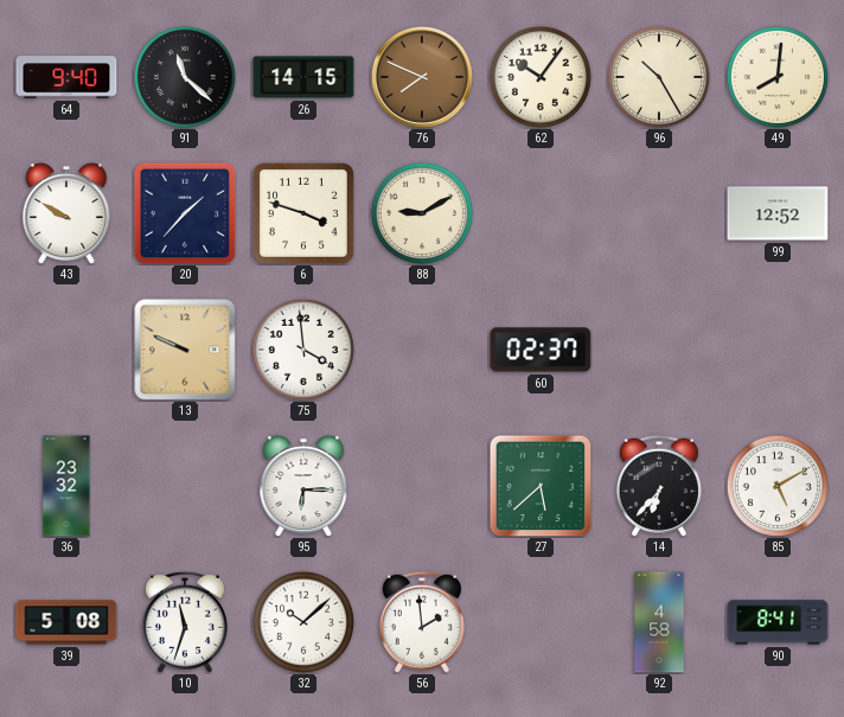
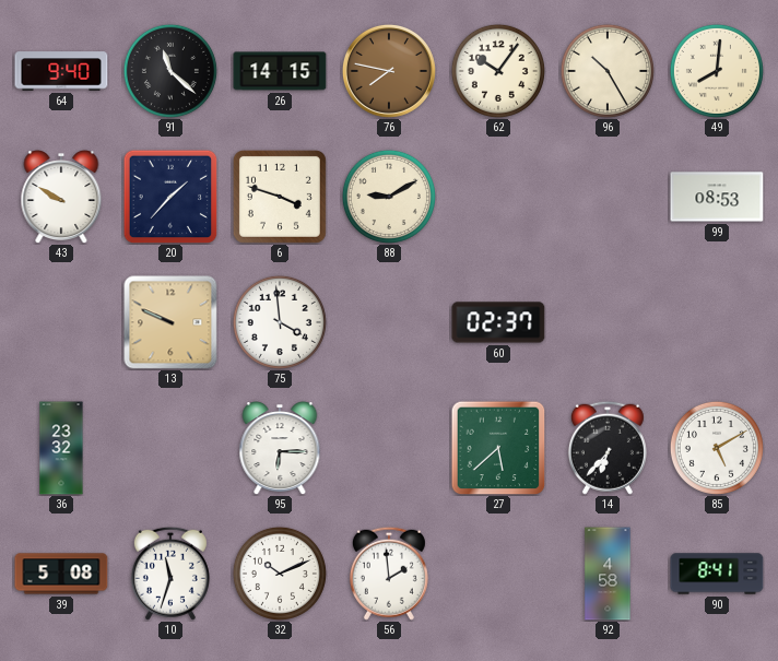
76: 7:49 -> 7:47
99: 12:52 -> 08:53
32: 10:08 -> 10:11
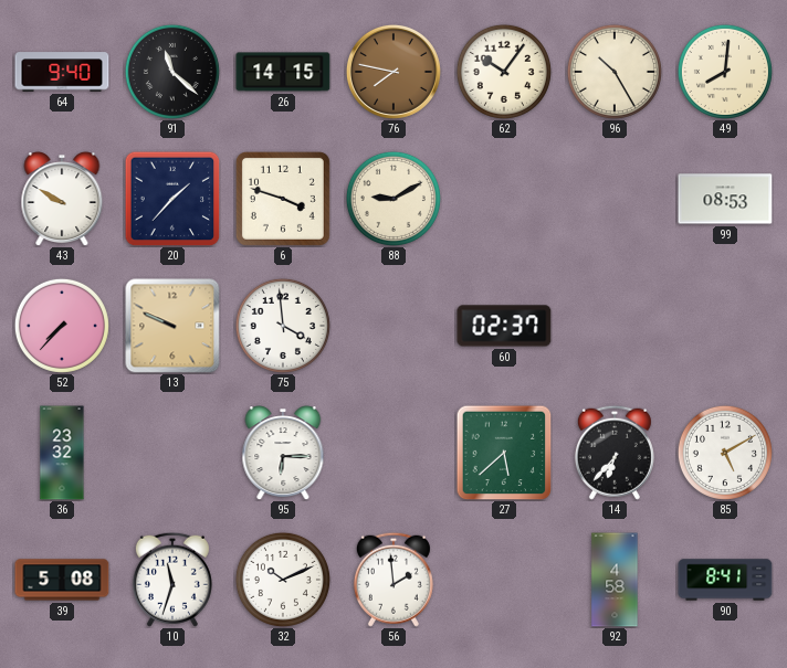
52: none -> 7:37
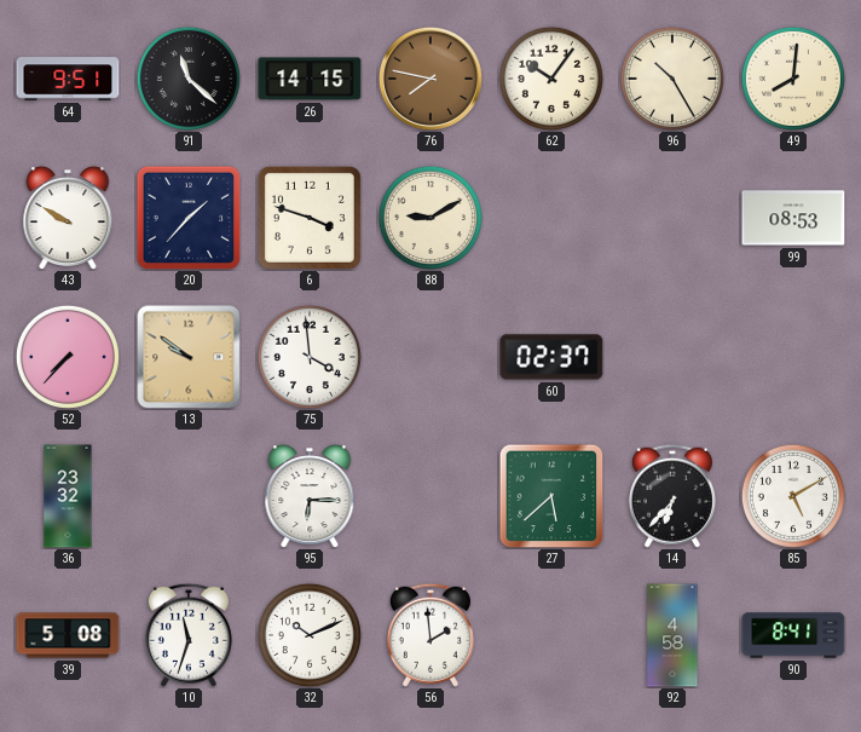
64: 9:40 -> 9:51
13: 9:49 -> 9:51
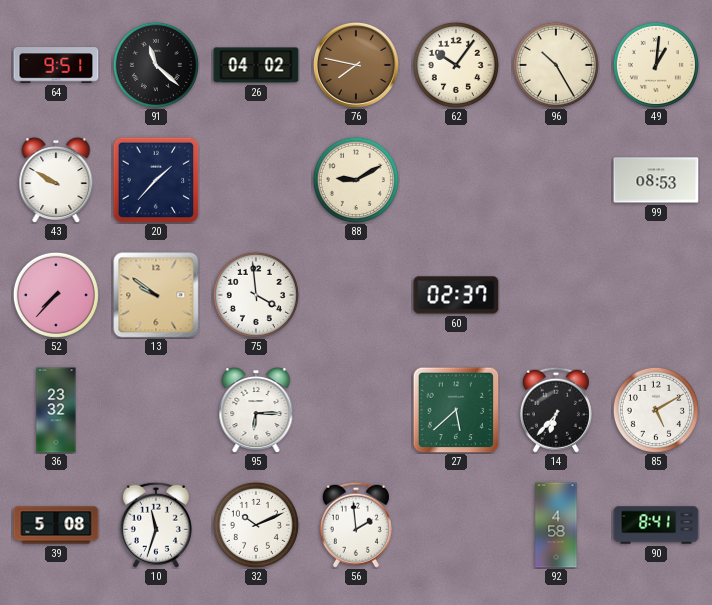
26: 14:15 -> 04:02
49: 8:01 -> 1:01
6: 3:48 -> none
